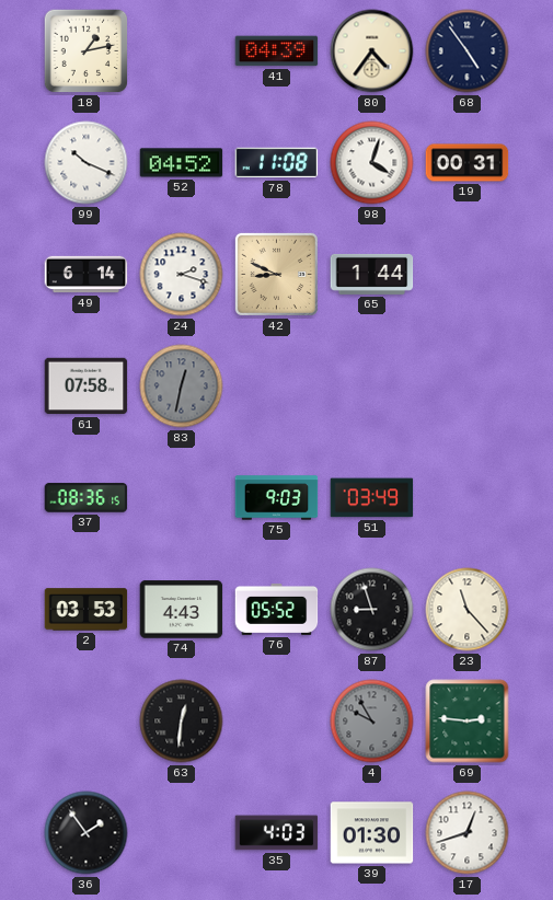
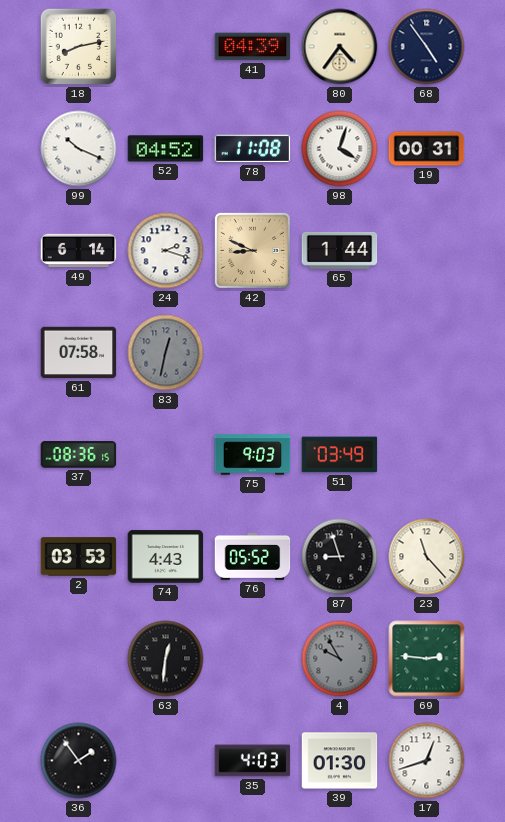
18: 1:13 -> 8:13
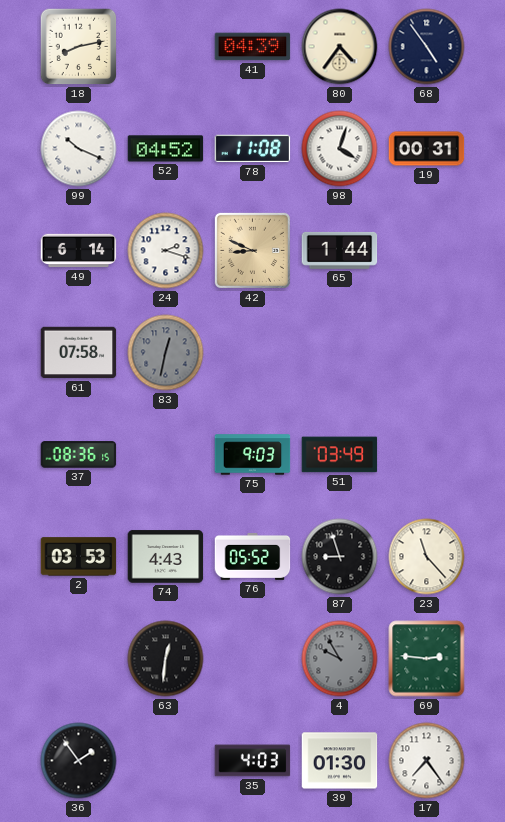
17: 12:42 -> 7:24
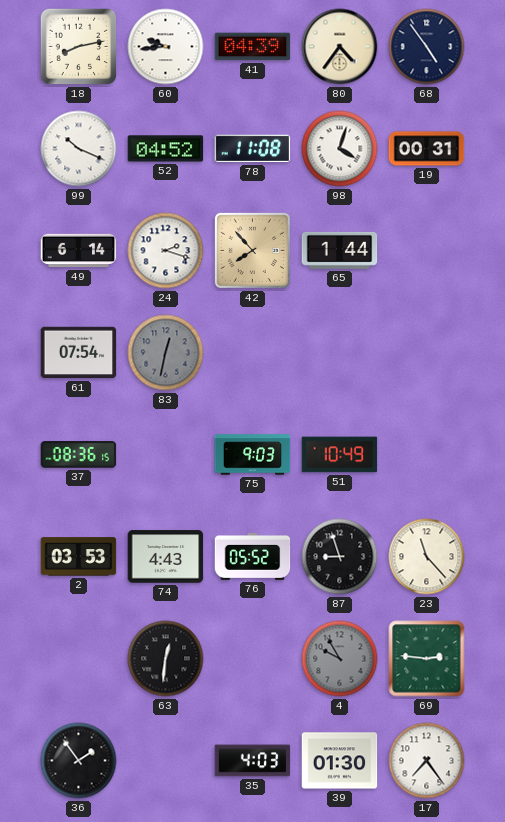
60: none -> 9:44
42: 8:49 -> 7:53
61: 07:58 -> 07:54
51: 03:49 -> 10:49
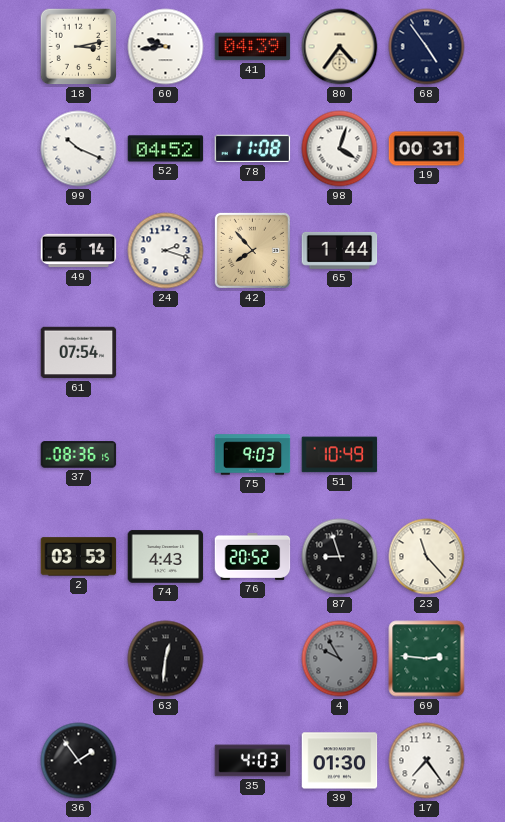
18: 8:13 -> 3:13
83: 12:32 -> none
76: 05:52 -> 20:52
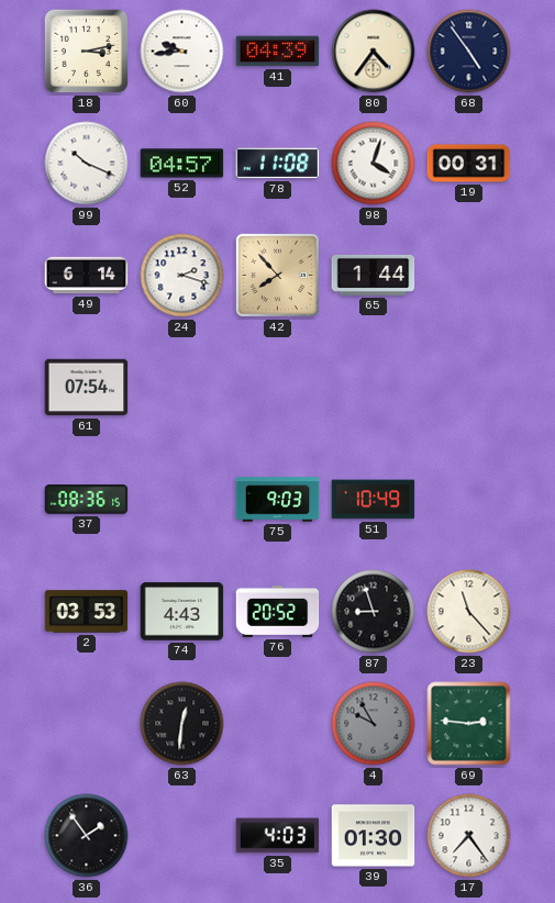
52: 04:52 -> 04:57
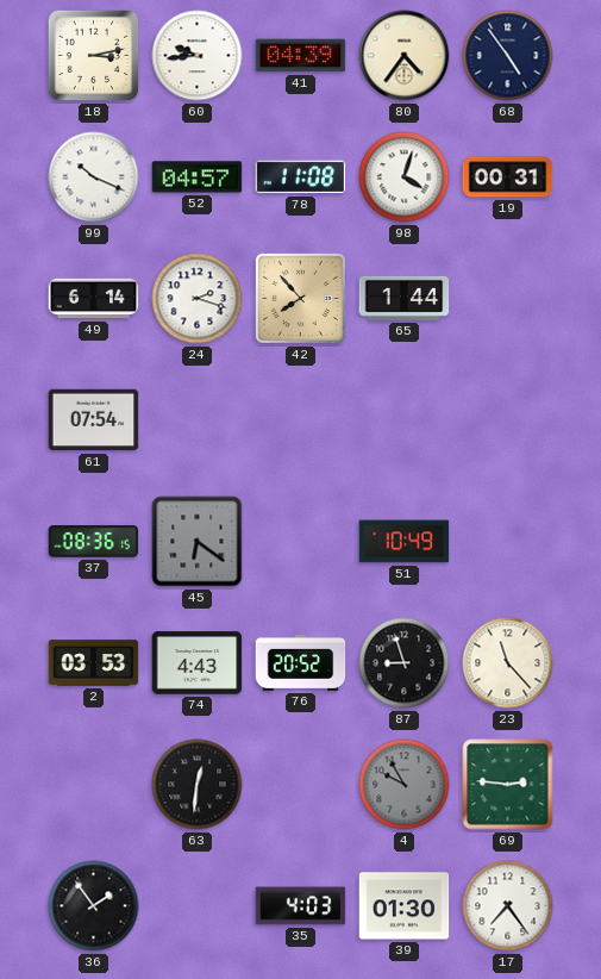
45: none -> 6:21
75: 9:03 -> none
